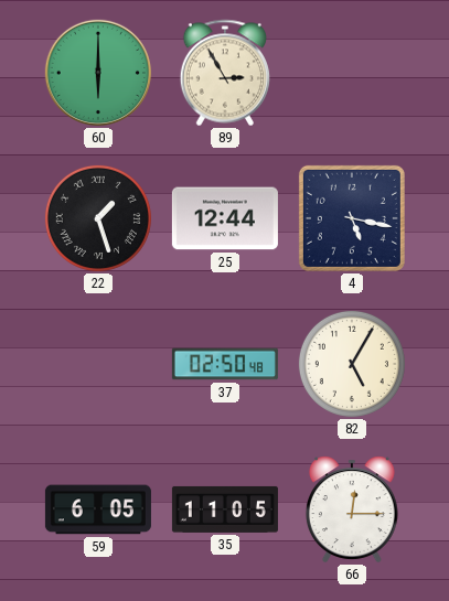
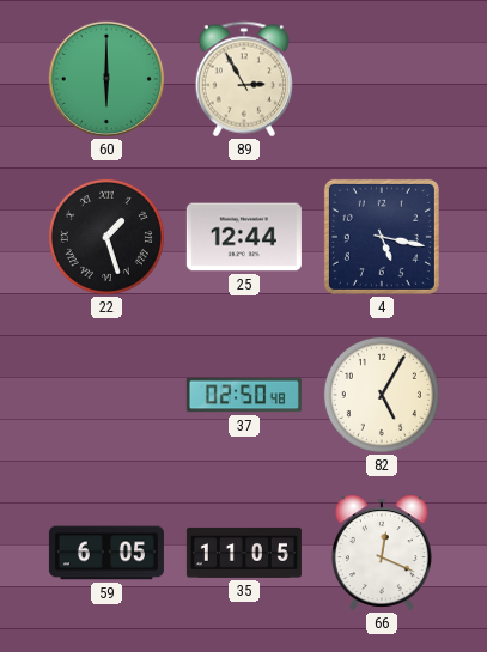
66: 12:15 -> 12:19
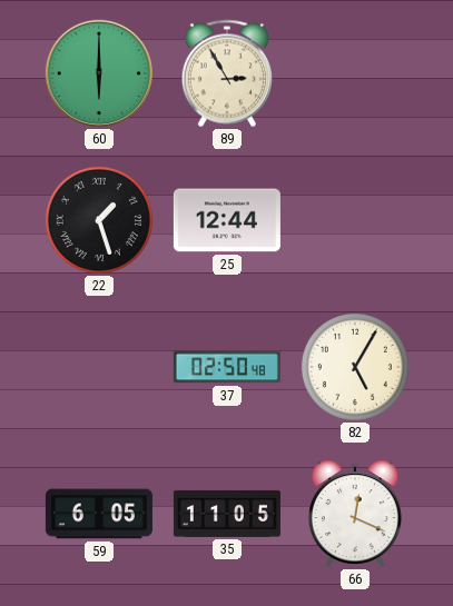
4: 5:17 -> none
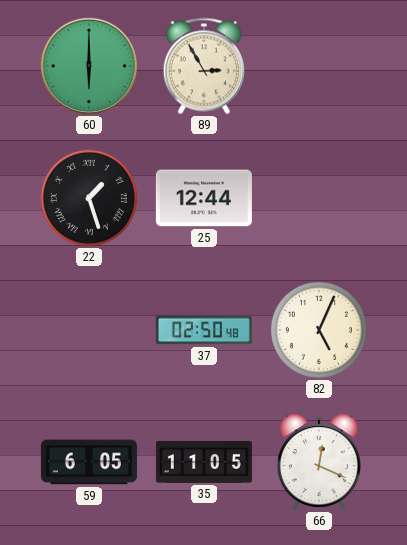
82: 5:05 -> 5:04
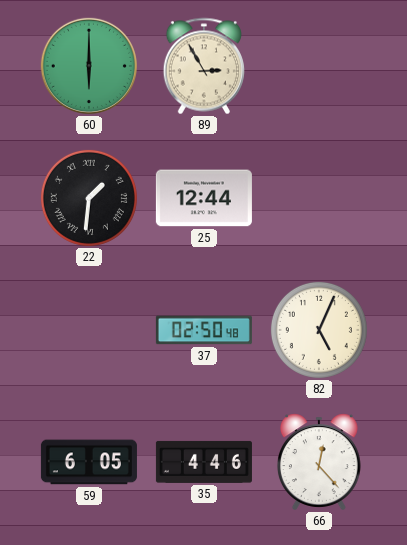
22: 1:27 -> 1:31
35: 11:05 -> 4:46
66: 12:19 -> 12:23
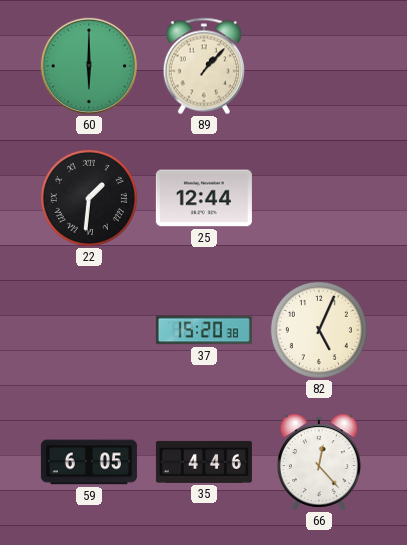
89: 2:55 -> 1:07
37: 02:50 -> 15:20
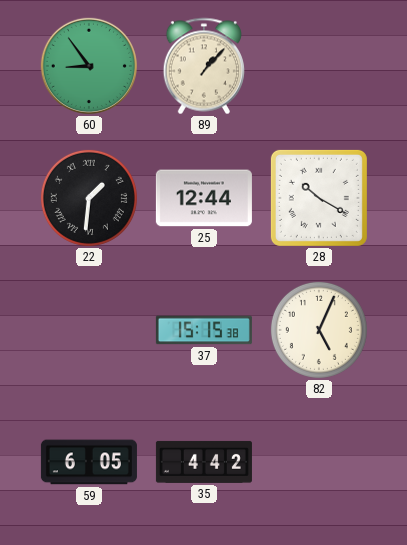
60: 6:00 -> 8:54
28: none -> 10:20
37: 15:20 -> 15:15
35: 4:46 -> 4:42
66: 12:23 -> none
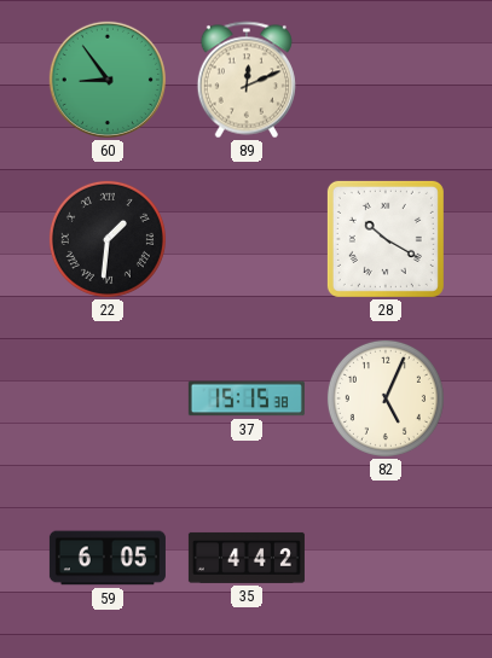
89: 1:07 -> 12:11
25: 12:44 -> none
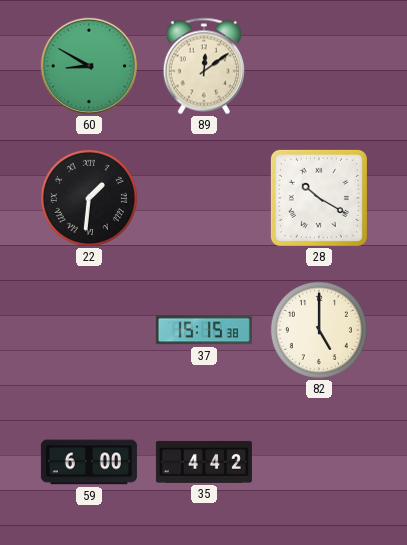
60: 8:54 -> 8:50
89: 12:11 -> 12:09
82: 5:04 -> 5:00
59: 6:05 -> 6:00
